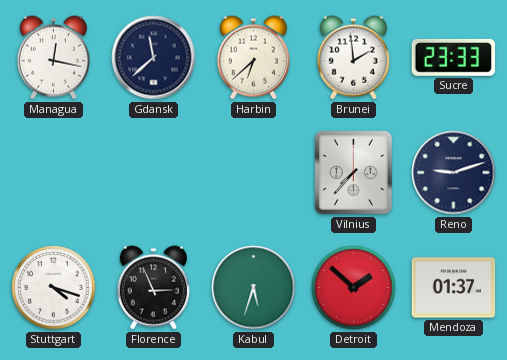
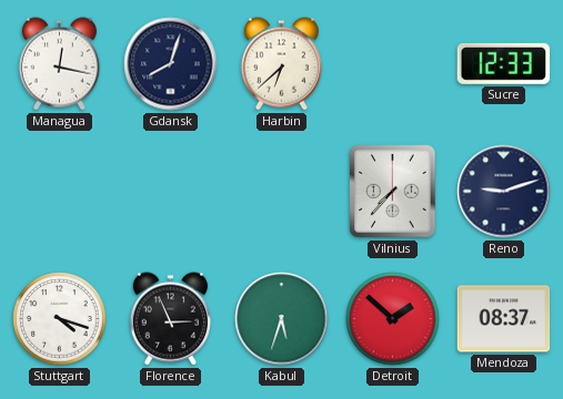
Gdansk: 11:38 -> 8:03
Brunei: 1:59 -> none
Sucre: 23:33 -> 12:33
Mendoza: 01:37 -> 08:37
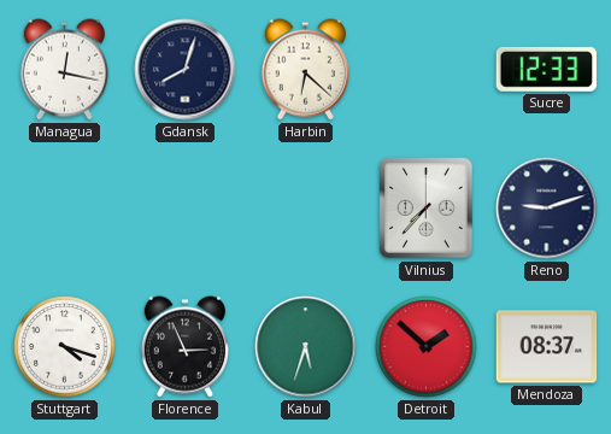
Harbin: 6:38 -> 6:22
